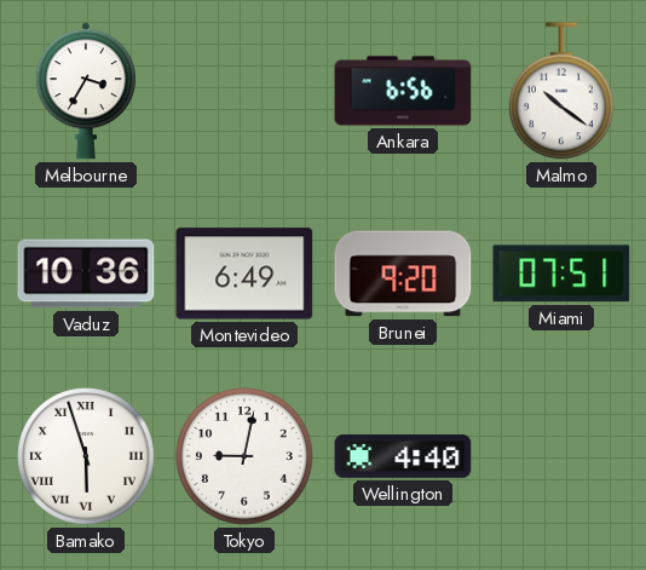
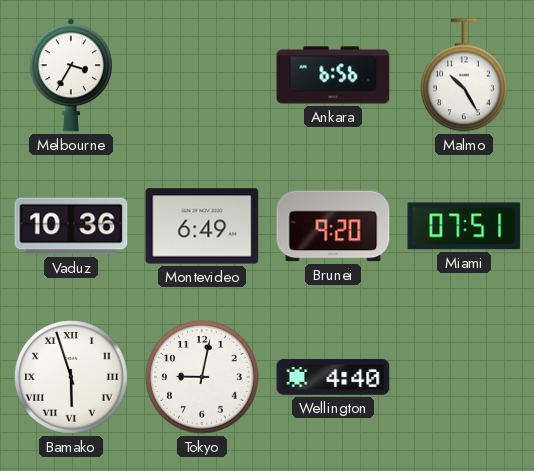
Malmo: 10:21 -> 10:25
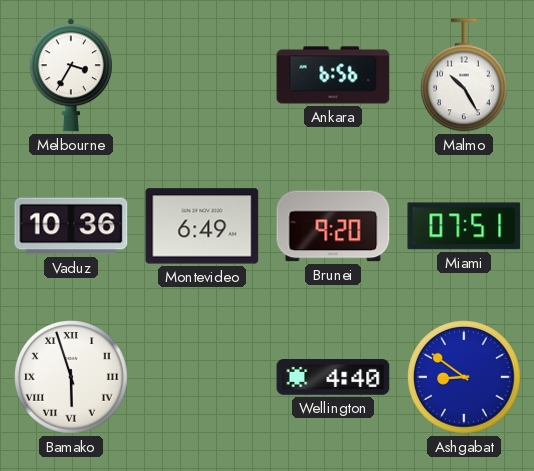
Tokyo: 9:02 -> none
Ashgabat: none -> 8:51
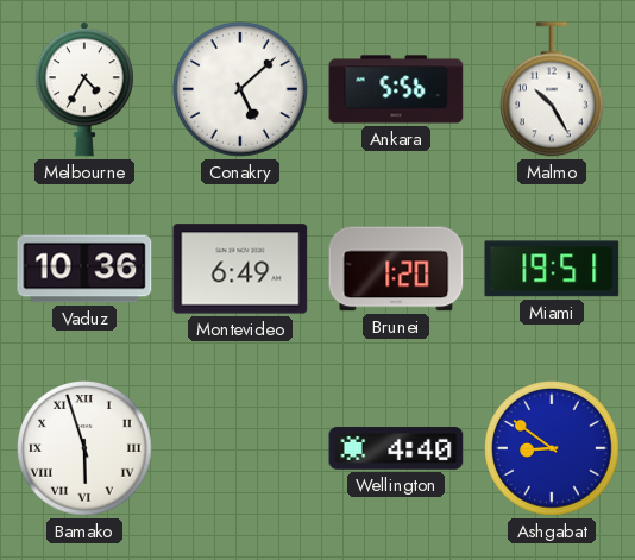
Melbourne: 3:35 -> 4:35
Conakry: none -> 5:08
Ankara: 6:56 -> 5:56
Brunei: 9:20 -> 1:20
Miami: 07:51 -> 19:51
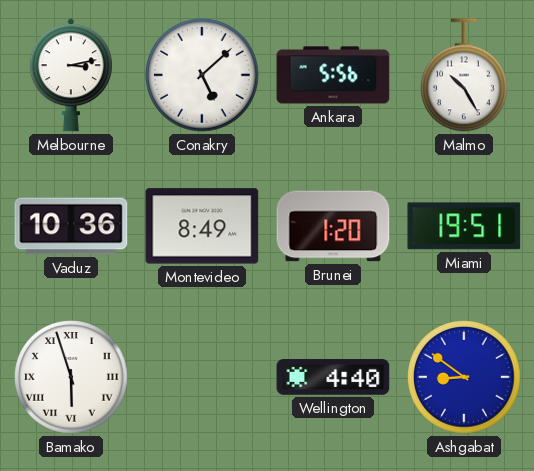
Melbourne: 4:35 -> 3:13
Montevideo: 6:49 -> 8:49
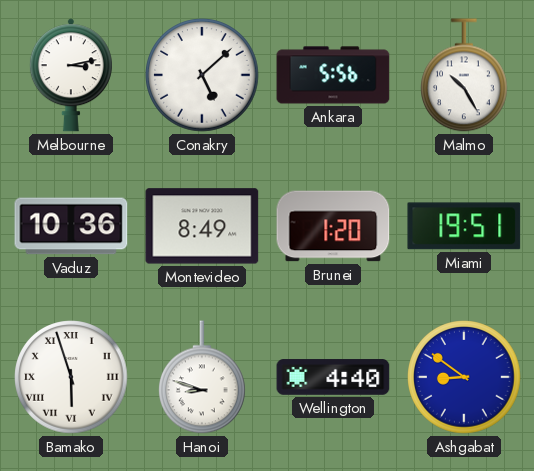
Hanoi: none -> 8:48
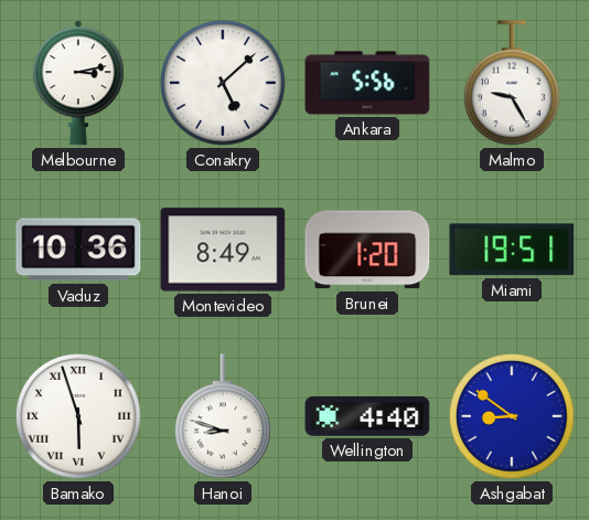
Malmo: 10:25 -> 9:25
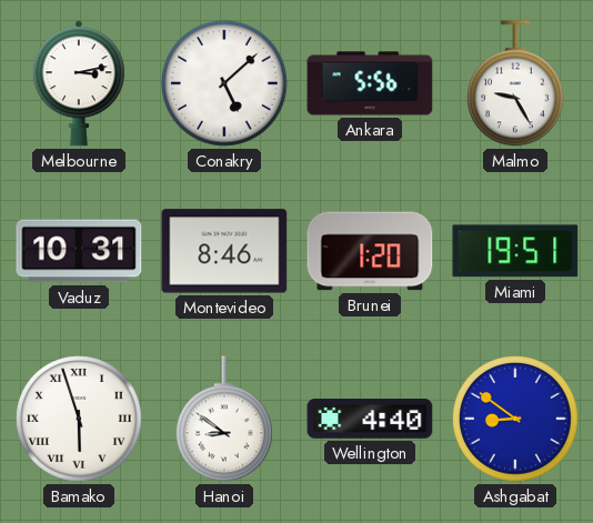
Vaduz: 10:36 -> 10:31
Montevideo: 8:49 -> 8:46
Hanoi: 8:48 -> 8:51
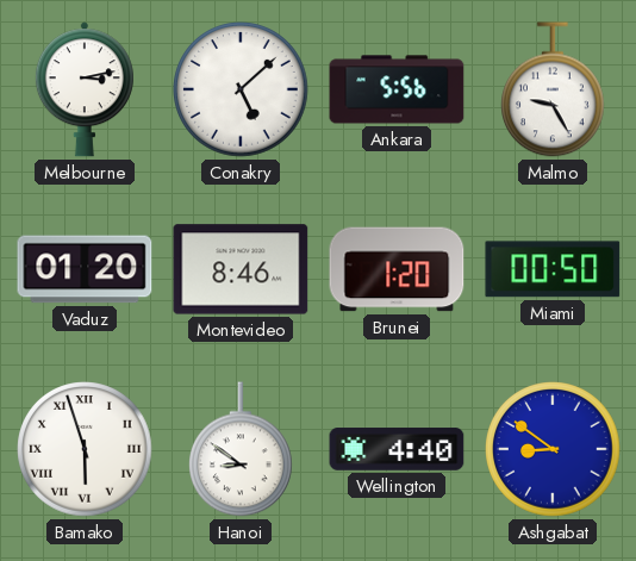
Vaduz: 10:31 -> 01:20
Miami: 19:51 -> 00:50
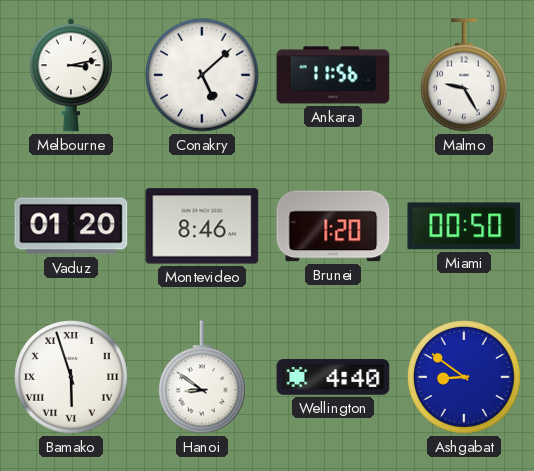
Ankara: 5:56 -> 11:56
